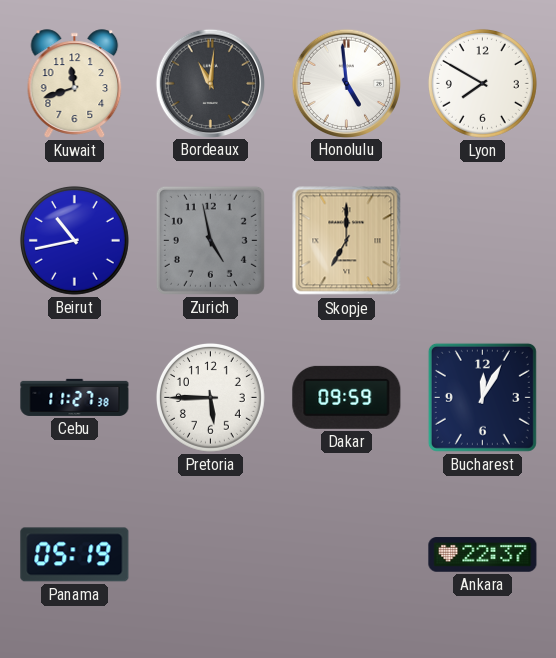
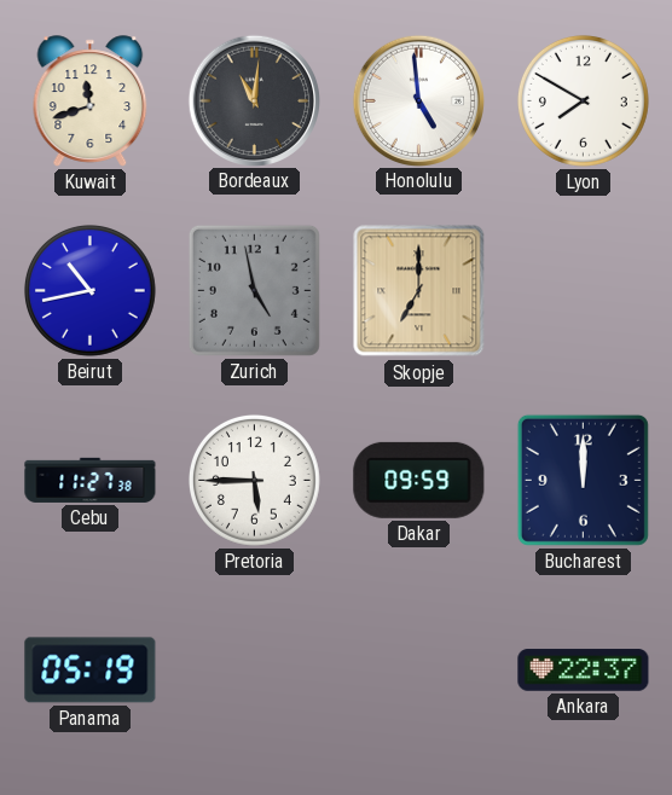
Bucharest: 12:05 -> 12:00
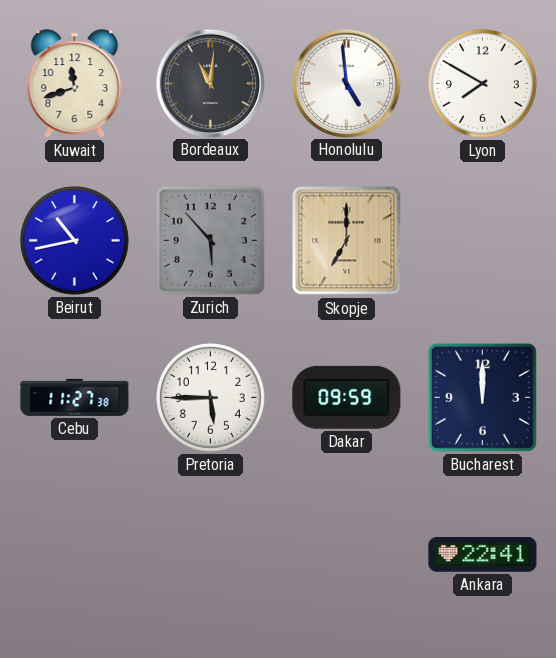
Zurich: 4:58 -> 5:53
Panama: 05:19 -> none
Ankara: 22:37 -> 22:41
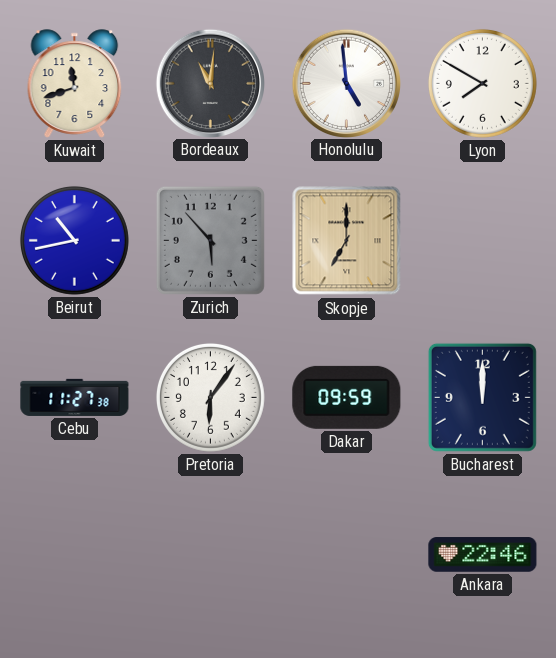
Pretoria: 5:45 -> 6:06
Ankara: 22:41 -> 22:46
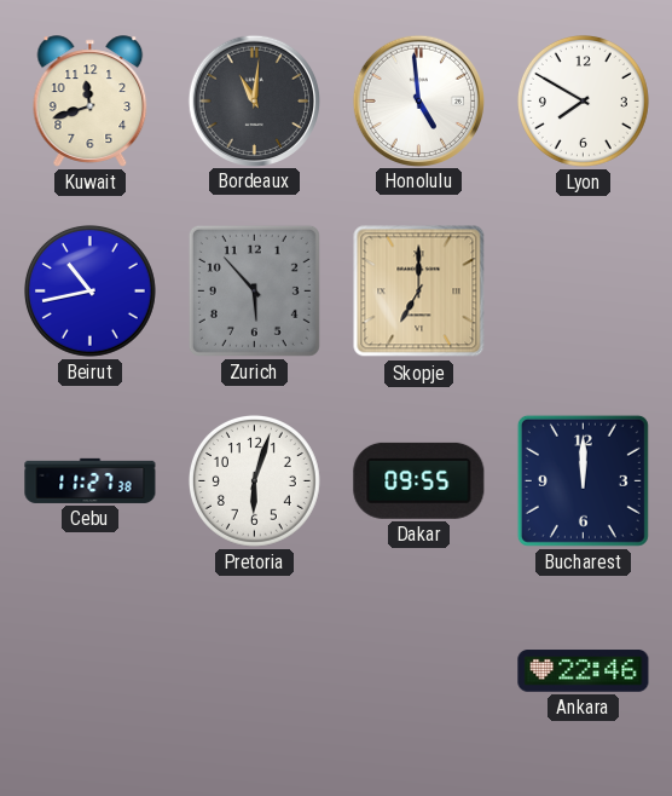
Pretoria: 6:06 -> 6:03
Dakar: 09:59 -> 09:55
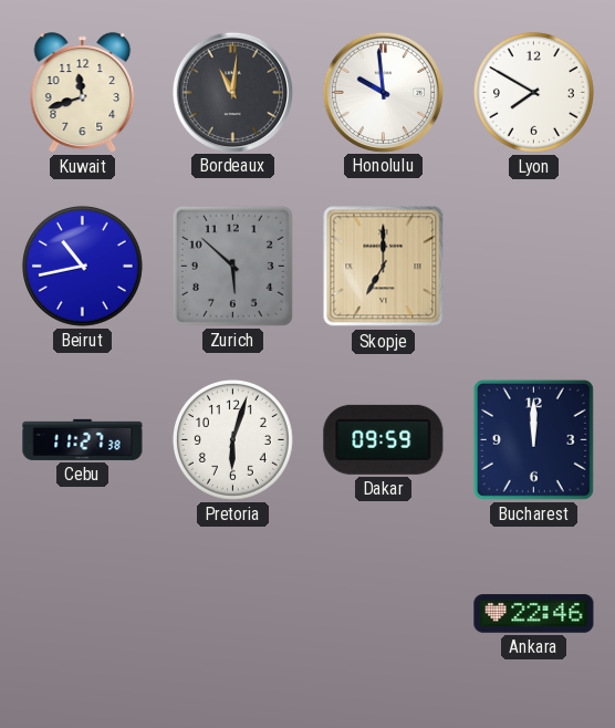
Honolulu: 4:59 -> 9:59
Zurich: 5:53 -> 5:52
Dakar: 09:55 -> 09:59
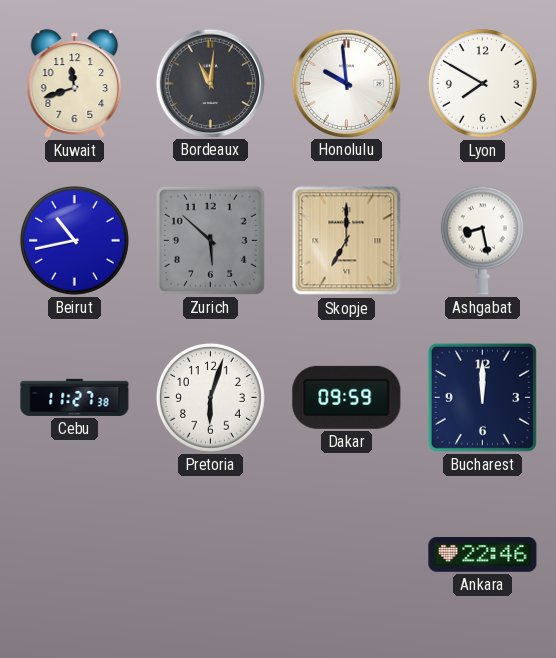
Ashgabat: none -> 8:28
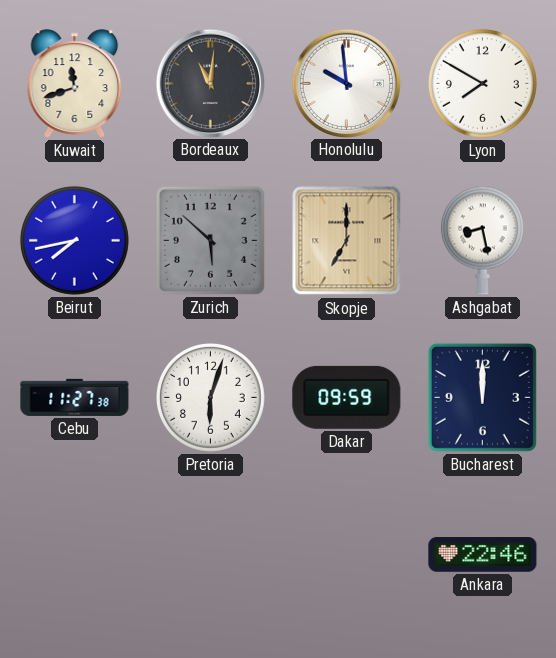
Beirut: 10:43 -> 7:43
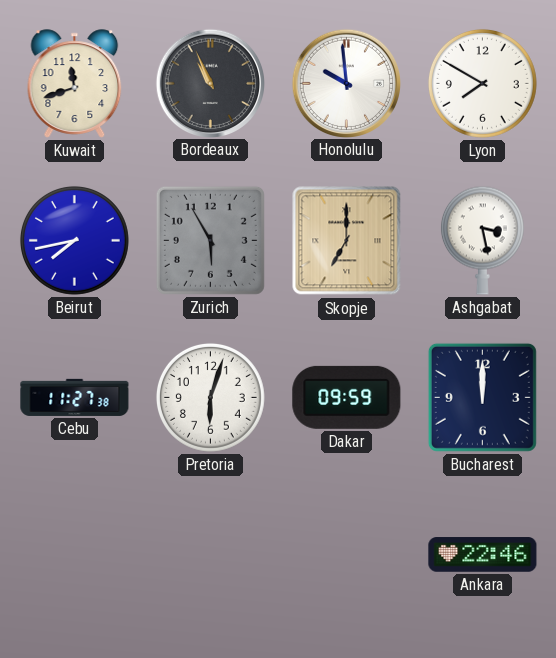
Bordeaux: 11:01 -> 10:56
Zurich: 5:52 -> 5:55
Ashgabat: 8:28 -> 3:28
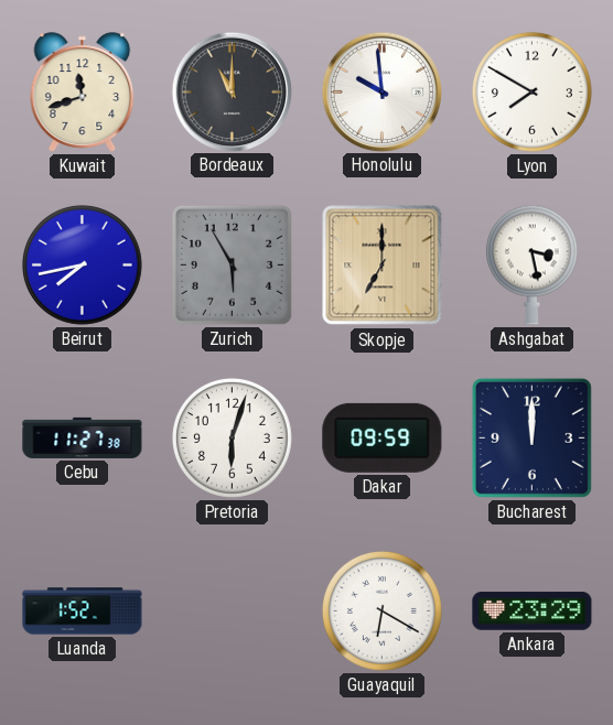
Bordeaux: 10:56 -> 11:00
Luanda: none -> 1:52
Guayaquil: none -> 6:20
Ankara: 22:46 -> 23:29
